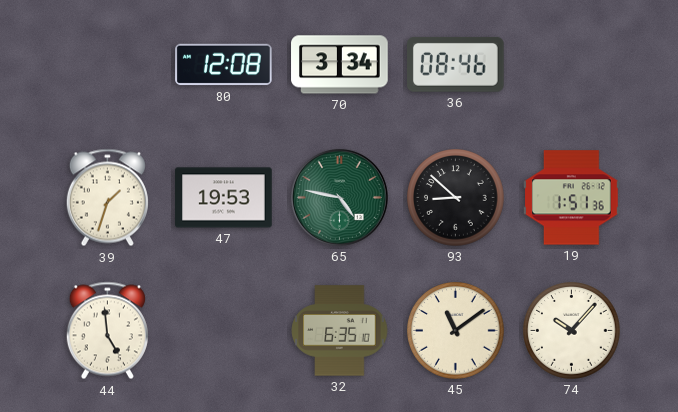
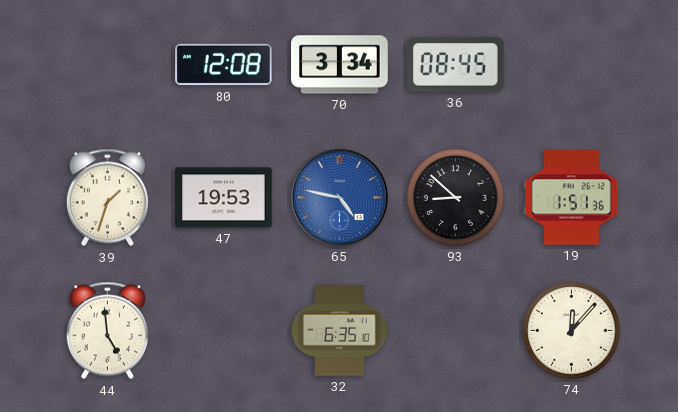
36: 08:46 -> 08:45
65 dial: green -> blue
45: 11:09 -> none
74: 10:07 -> 12:07
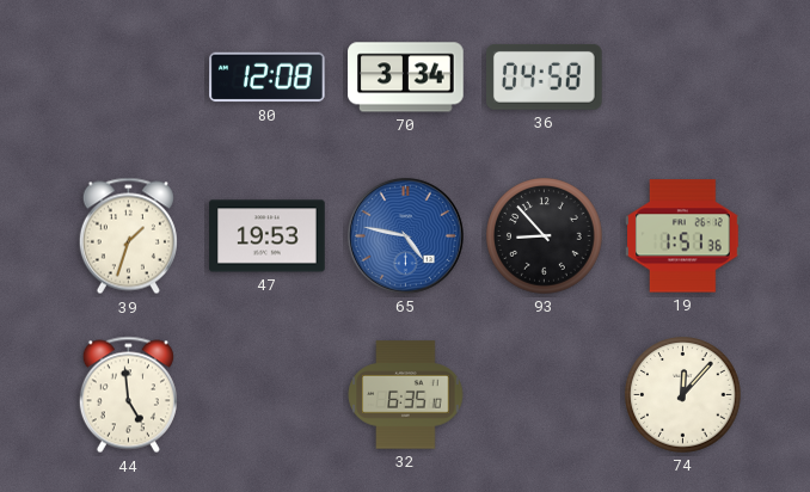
36: 08:45 -> 04:58
93: 8:52 -> 8:53
